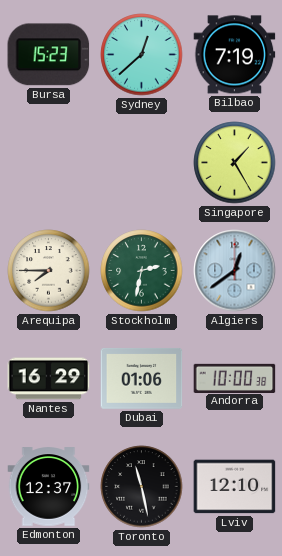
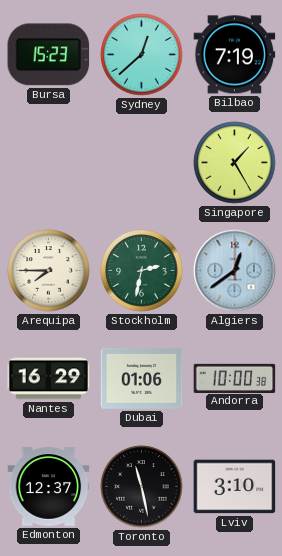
Lviv: 12:10 -> 3:10
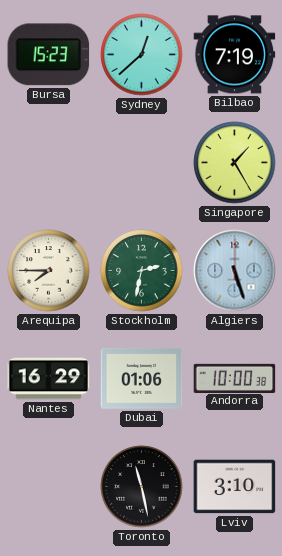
Algiers: 12:39 -> 5:27
Edmonton: 12:37 -> none
